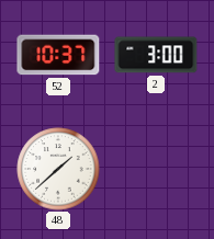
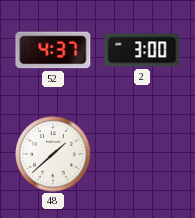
52: 10:37 -> 4:37
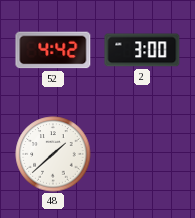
52: 4:37 -> 4:42
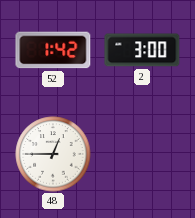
52: 4:42 -> 1:42
48: 1:38 -> 12:45
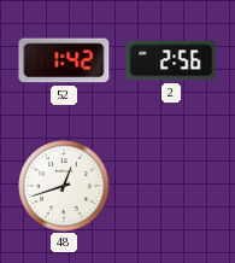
2: 3:00 -> 2:56
48: 12:45 -> 12:42
